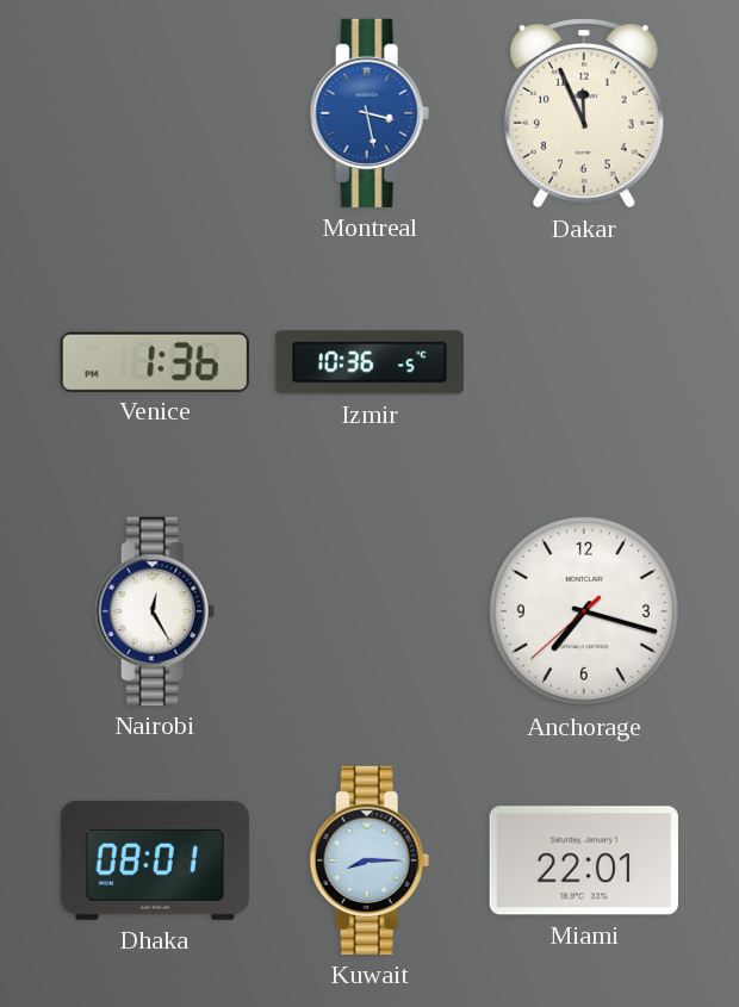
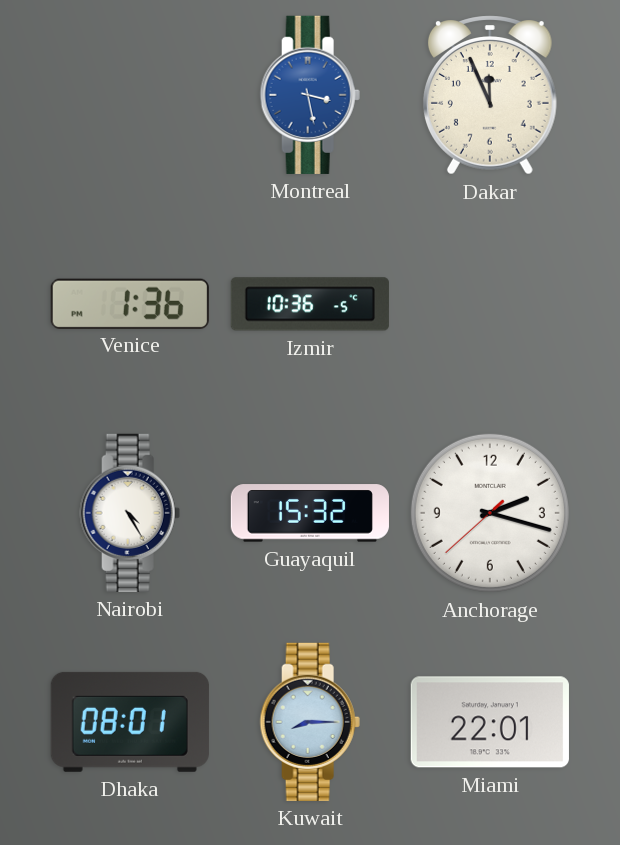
Nairobi: 12:25 -> 4:25
Guayaquil: none -> 15:32
Anchorage: 7:17 -> 2:17
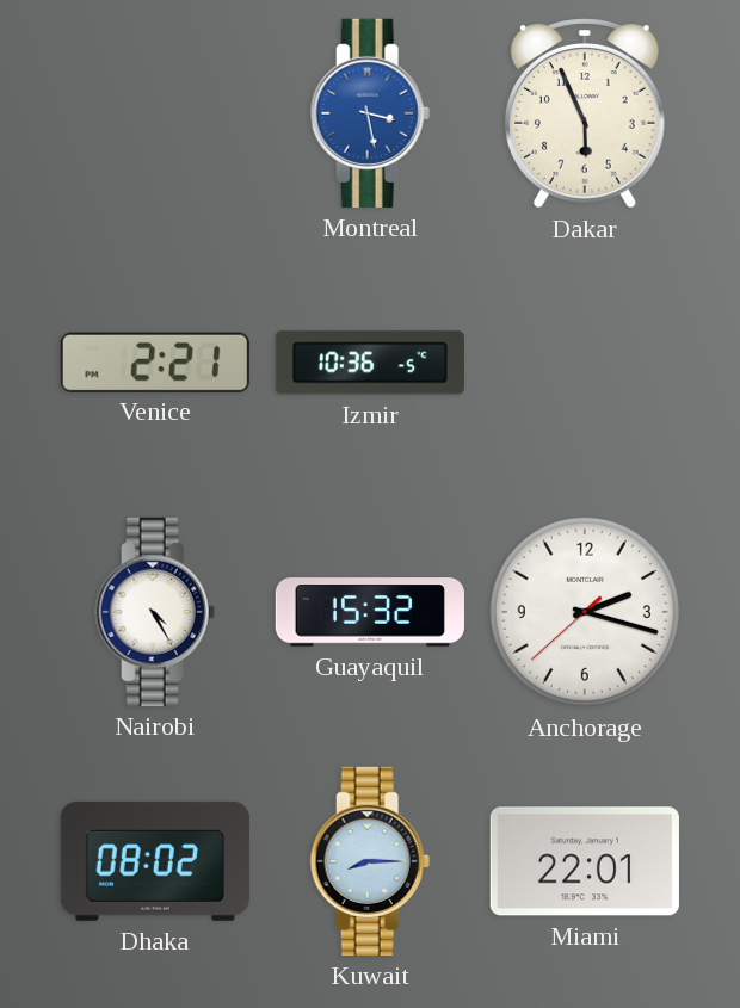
Dakar: 11:56 -> 5:56
Venice: 1:36 -> 2:21
Dhaka: 08:01 -> 08:02
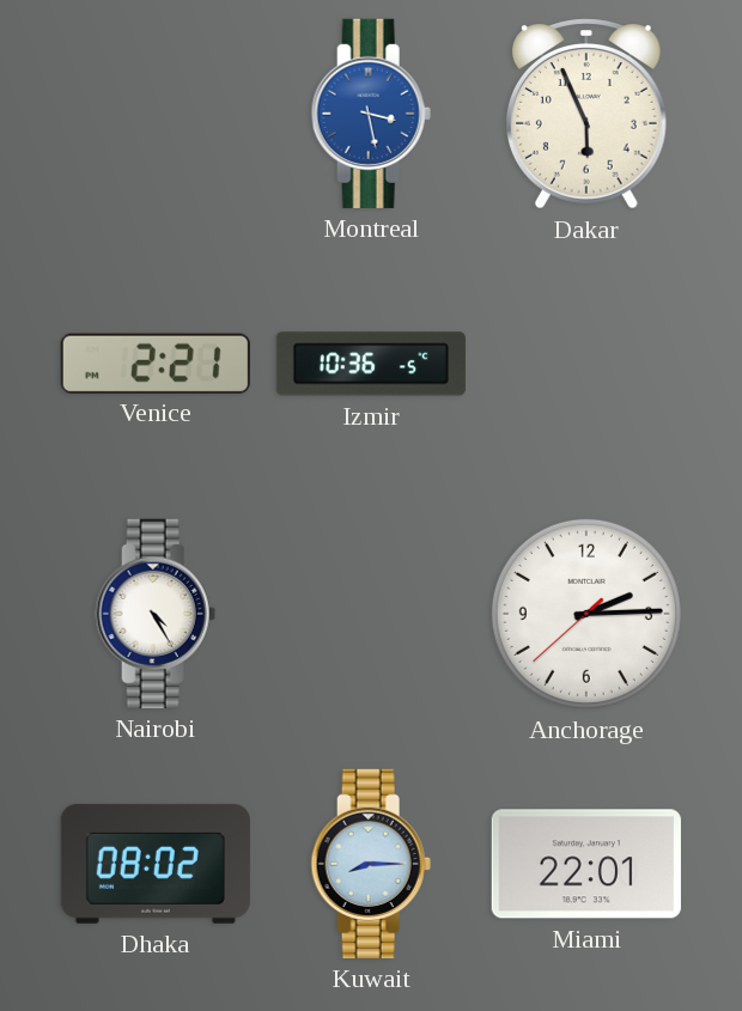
Guayaquil: 15:32 -> none
Anchorage: 2:17 -> 2:14
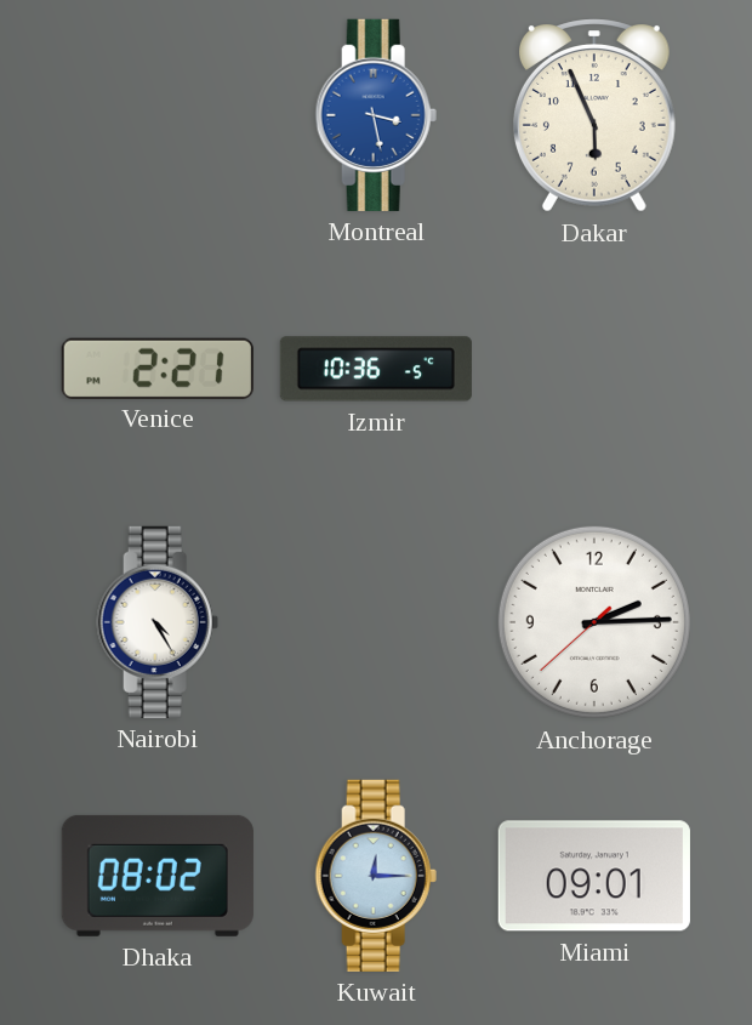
Kuwait: 8:15 -> 12:15
Miami: 22:01 -> 09:01
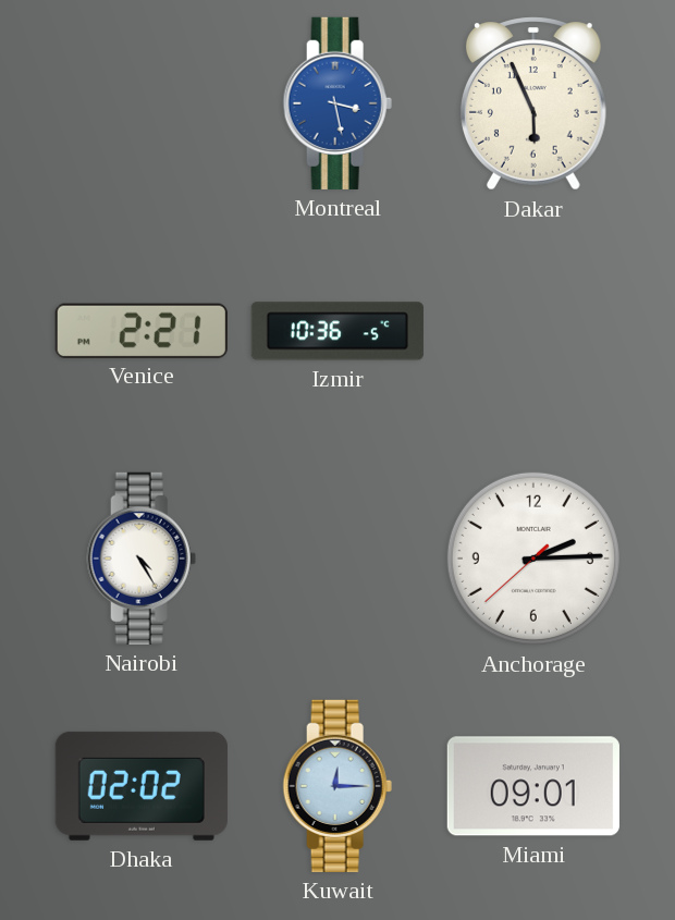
Dhaka: 08:02 -> 02:02
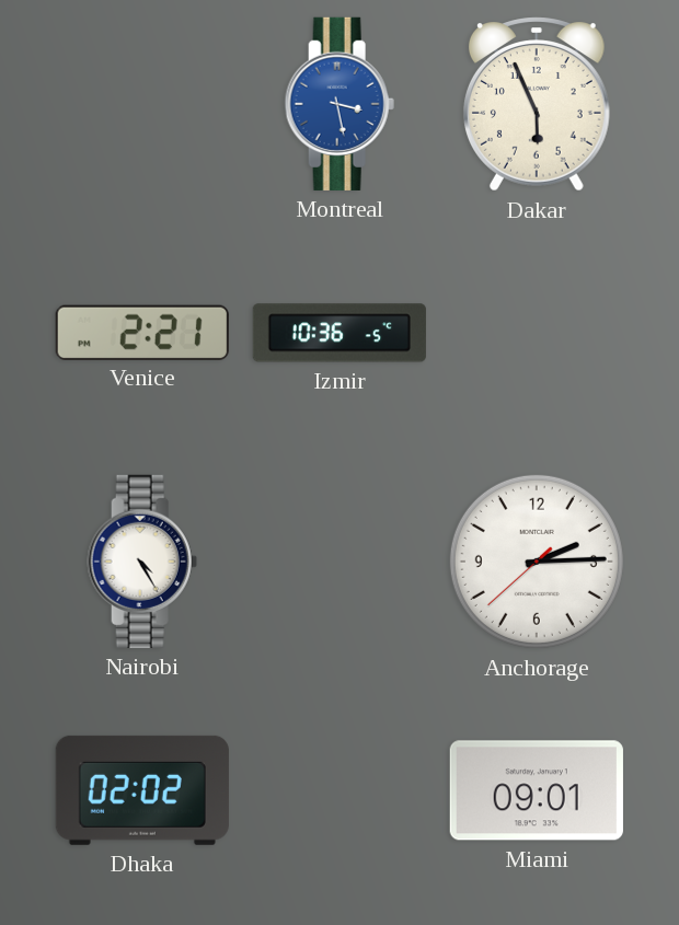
Kuwait: 12:15 -> none
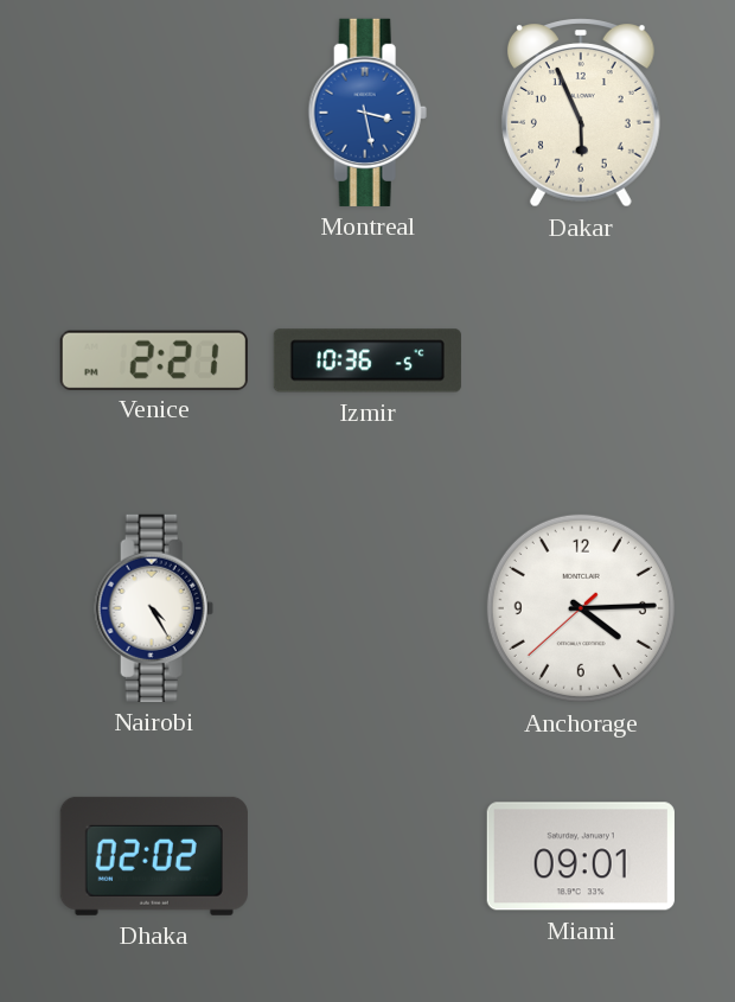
Anchorage: 2:14 -> 4:14
